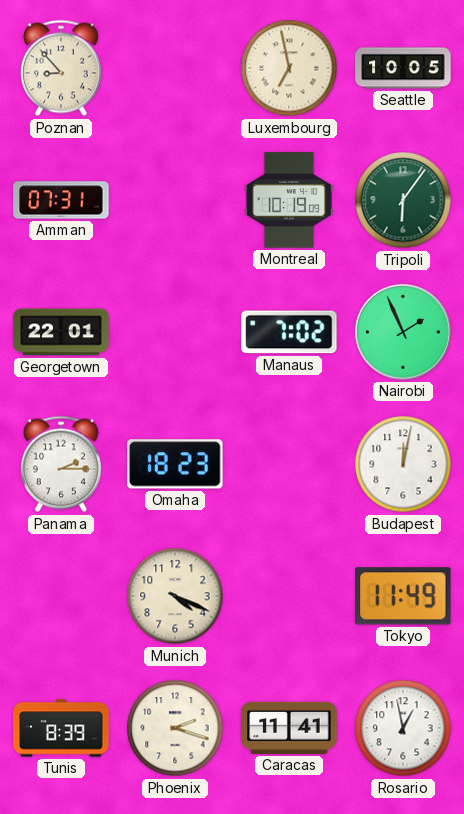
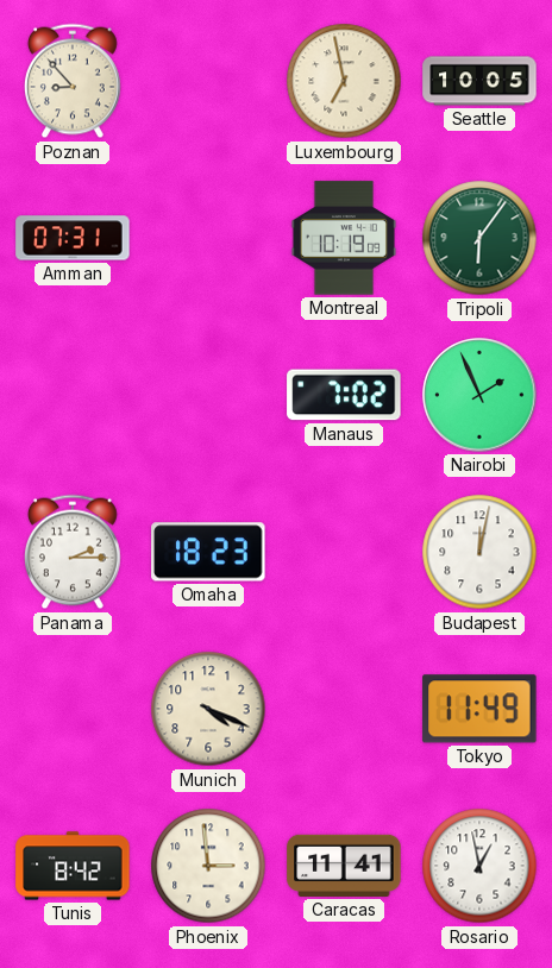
Georgetown: 22:01 -> none
Tunis: 8:39 -> 8:42
Phoenix: 2:18 -> 2:59
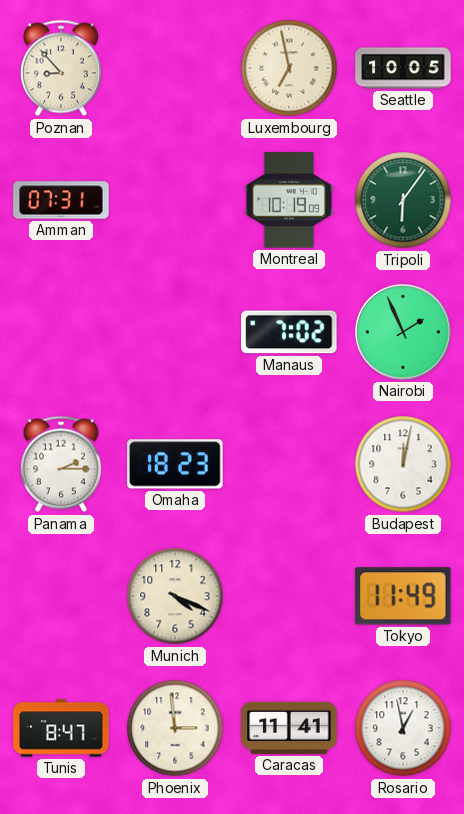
Tunis: 8:42 -> 8:47
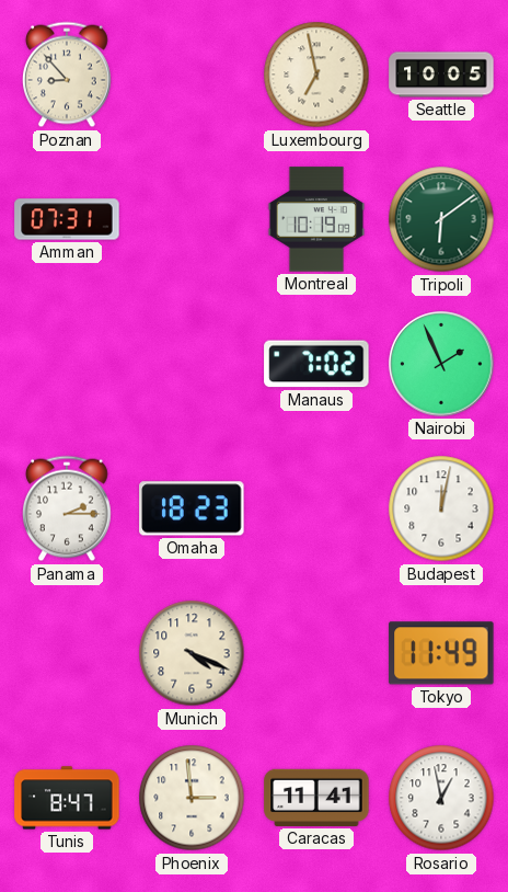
Tripoli: 6:06 -> 6:09
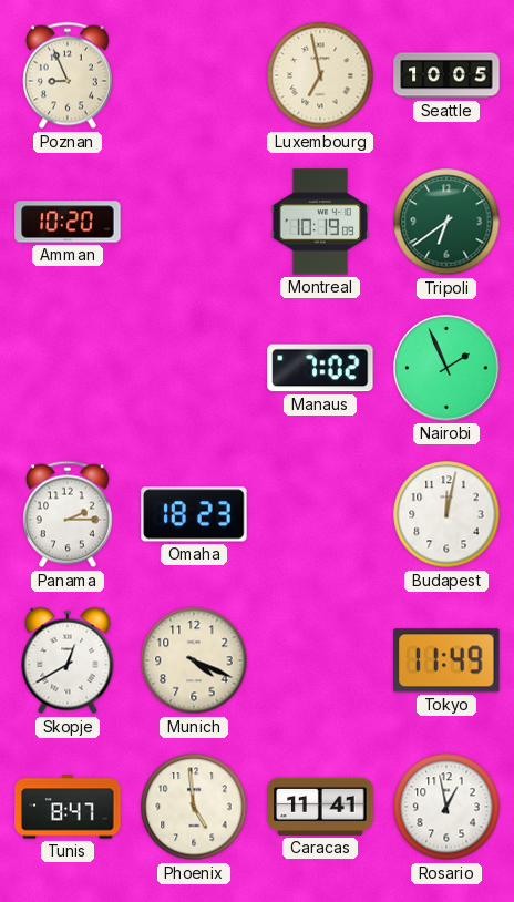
Poznan: 8:53 -> 8:56
Amman: 07:31 -> 10:20
Tripoli: 6:09 -> 6:39
Skopje: none -> 12:40
Phoenix: 2:59 -> 4:59
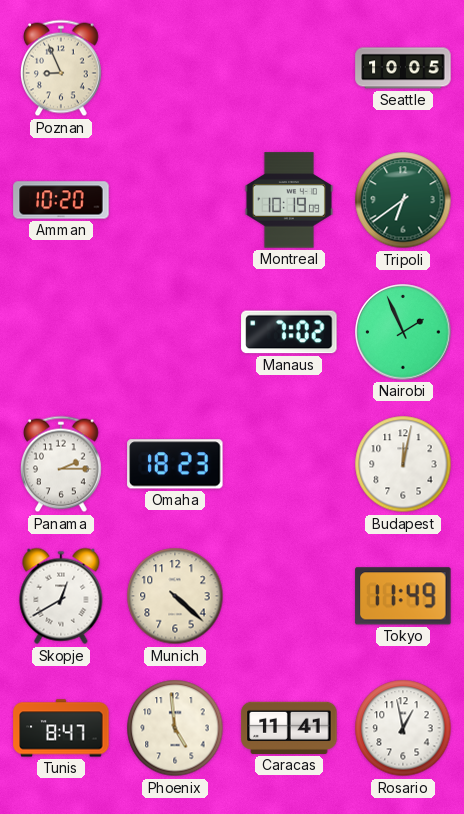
Luxembourg: 6:58 -> none
Munich: 4:19 -> 4:22
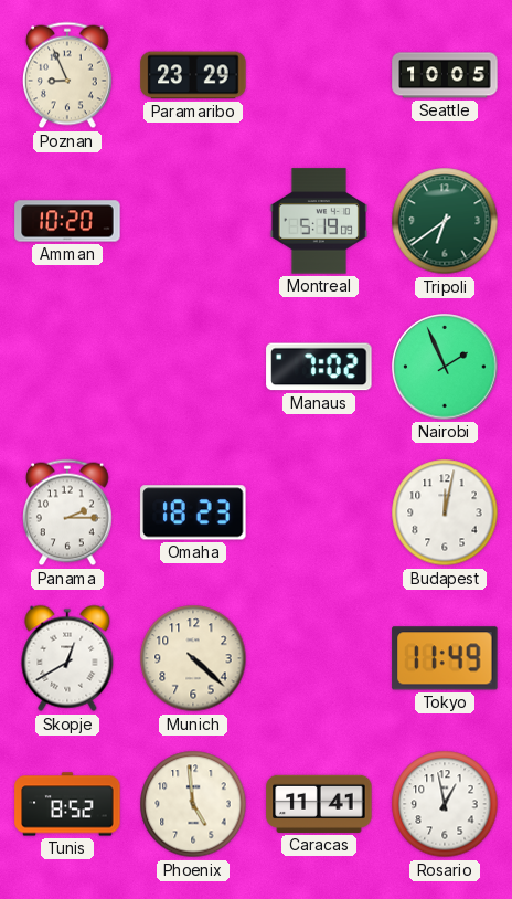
Paramaribo: none -> 23:29
Montreal: 10:19 -> 5:19
Tunis: 8:47 -> 8:52
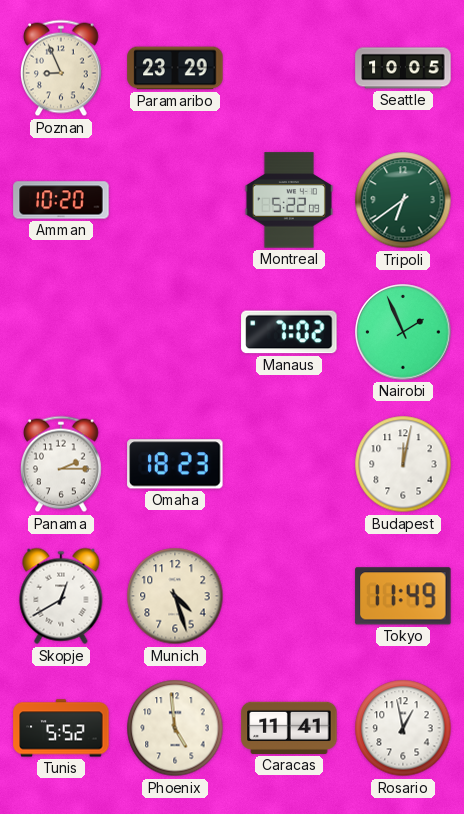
Montreal: 5:19 -> 5:22
Munich: 4:22 -> 4:27
Tunis: 8:52 -> 5:52
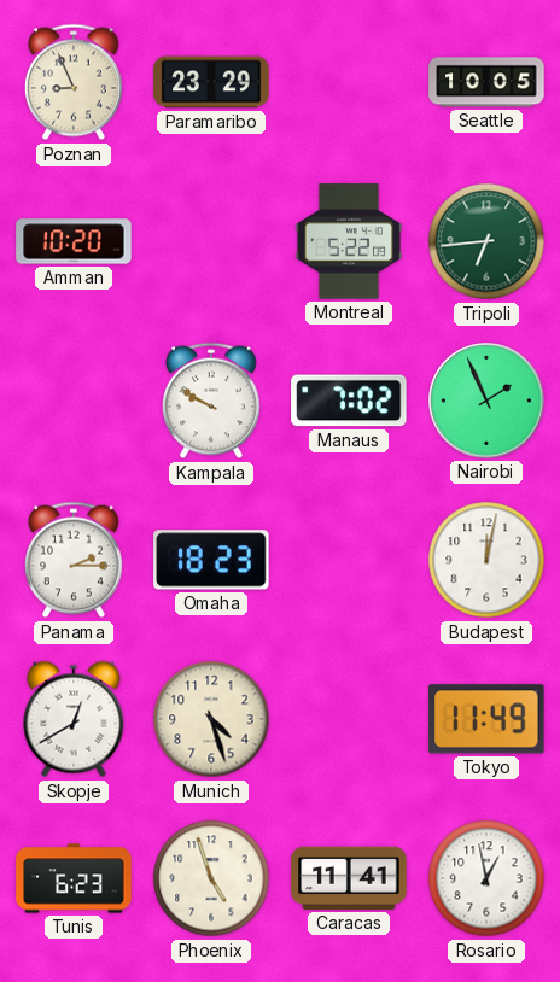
Tripoli: 6:39 -> 6:44
Kampala: none -> 9:50
Tunis: 5:52 -> 6:23
Phoenix: 4:59 -> 4:57
